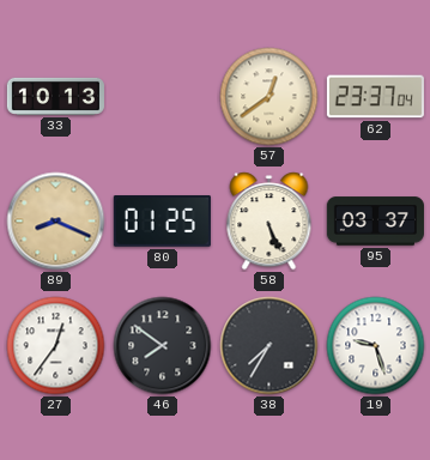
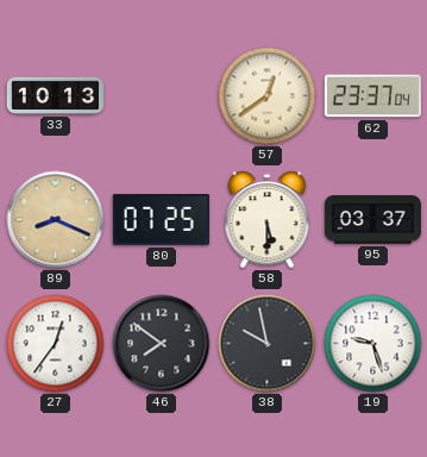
80: 01:25 -> 07:25
58: 5:26 -> 5:30
38: 7:35 -> 9:58
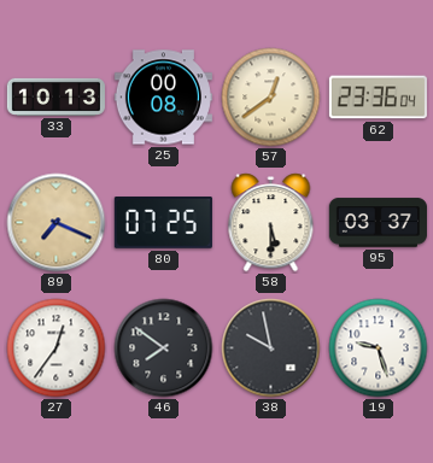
25: none -> 00:08
62: 23:37 -> 23:36
89: 8:19 -> 7:19
